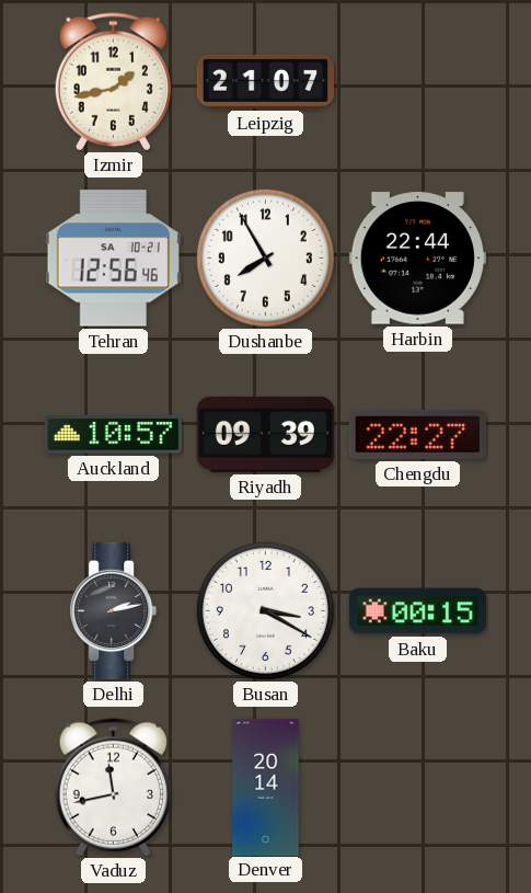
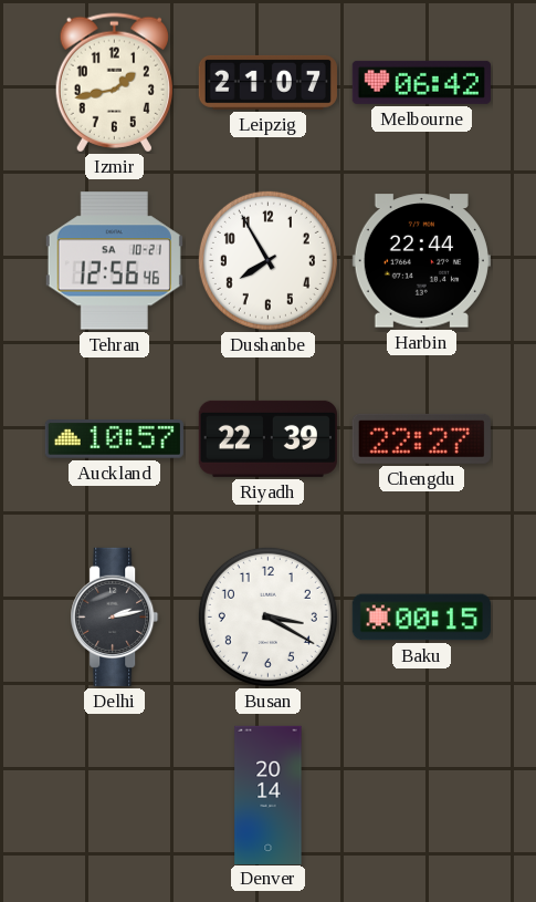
Melbourne: none -> 06:42
Riyadh: 09:39 -> 22:39
Vaduz: 11:43 -> none
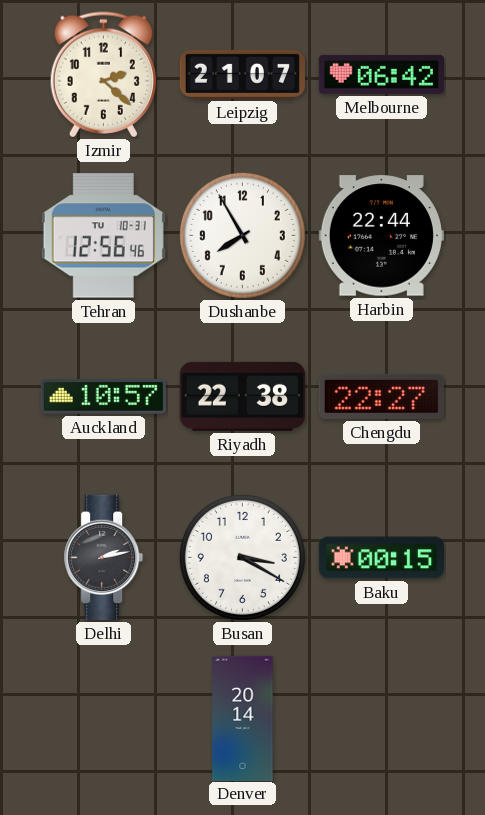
Izmir: 1:43 -> 2:22
Tehran date: SA 10-21 -> TU 10-31
Riyadh: 22:39 -> 22:38
